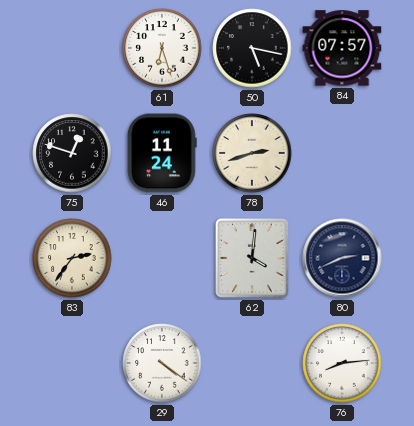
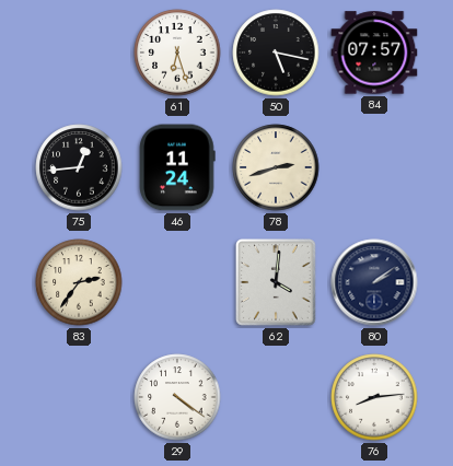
75: 12:48 -> 12:44
80: 2:41 -> 2:09
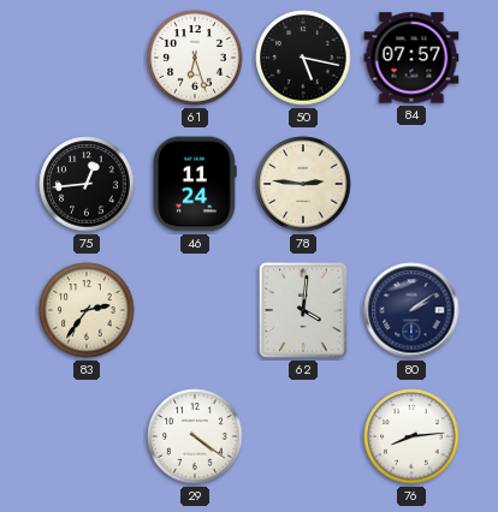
78: 2:42 -> 2:46
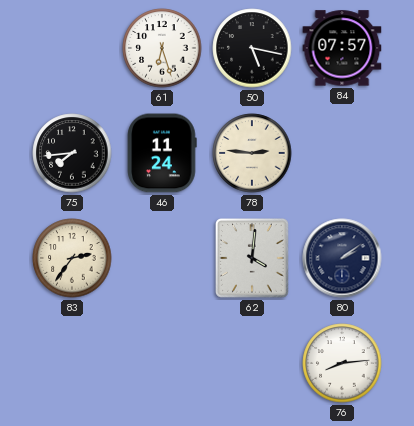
75: 12:44 -> 7:44
29: 4:21 -> none
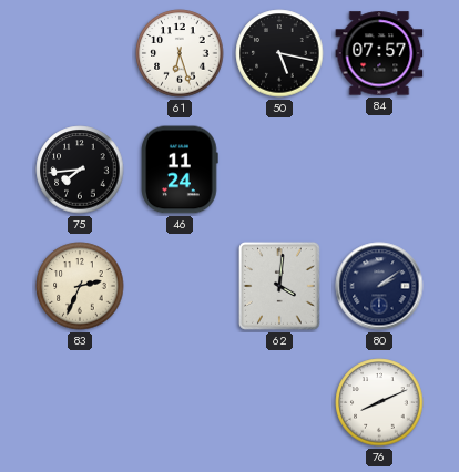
78: 2:46 -> none
83: 2:36 -> 2:34
76: 8:14 -> 8:11
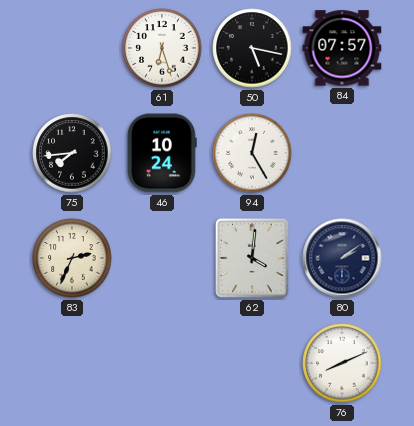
46: 11:24 -> 10:24
94: none -> 12:25
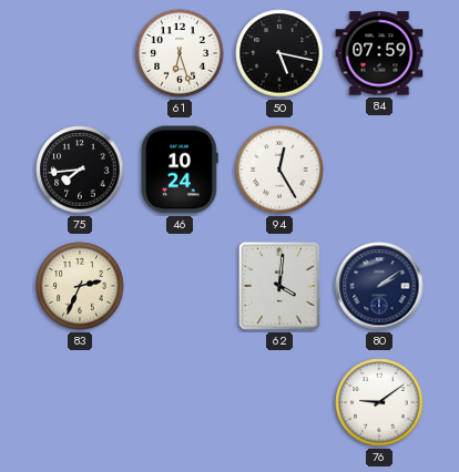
84: 07:57 -> 07:59
76: 8:11 -> 9:09
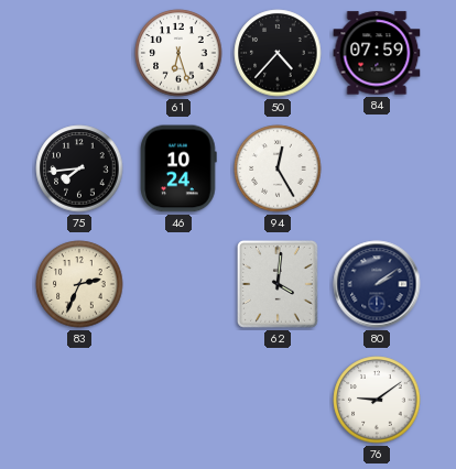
50: 5:17 -> 4:37
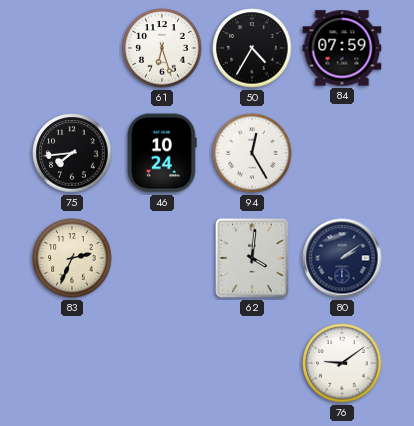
50: 4:37 -> 4:35
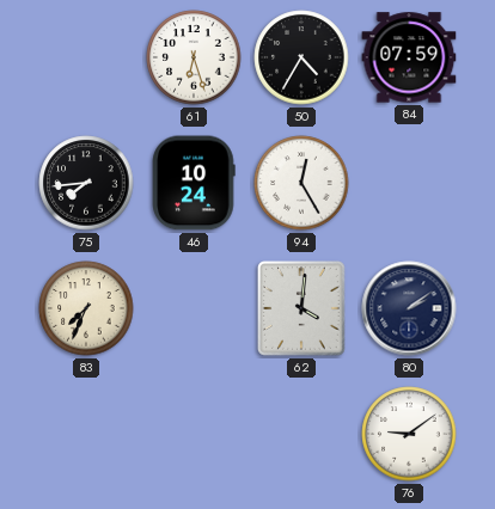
83: 2:34 -> 7:34
